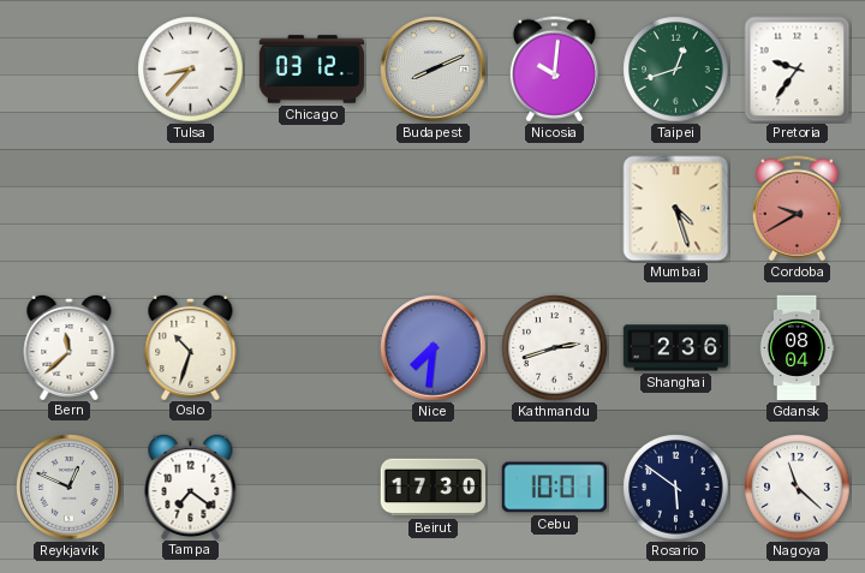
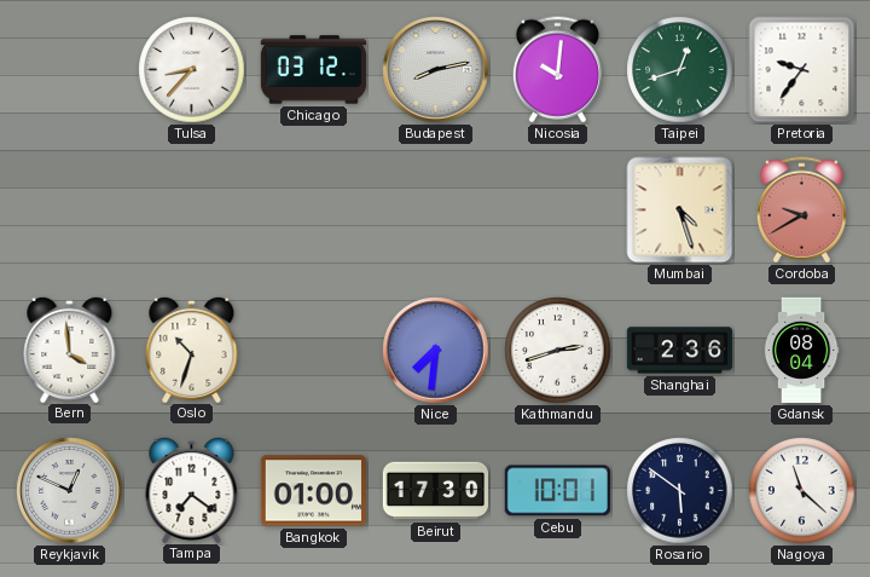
Budapest: 8:11 -> 8:13
Bern: 11:38 -> 3:59
Bangkok: none -> 01:00
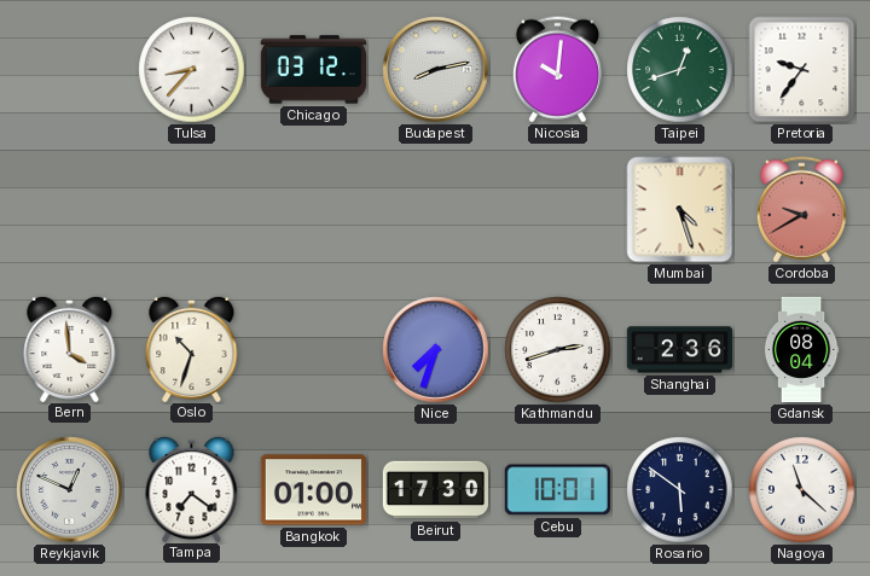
Nice: 7:31 -> 7:33
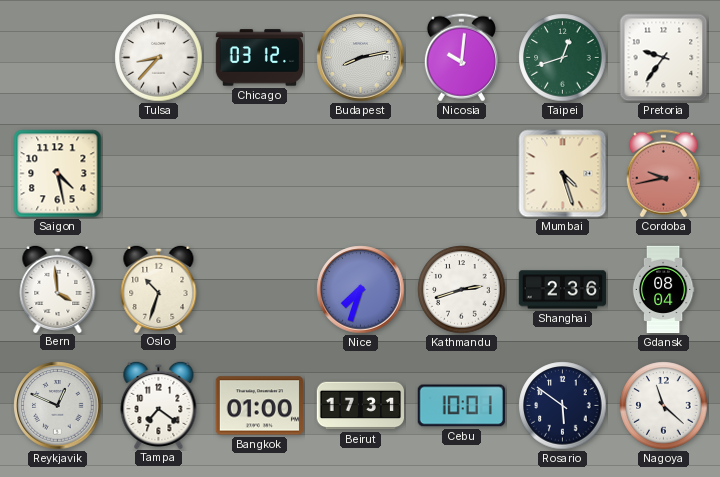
Saigon: none -> 4:28
Cordoba: 9:40 -> 9:43
Beirut: 17:30 -> 17:31
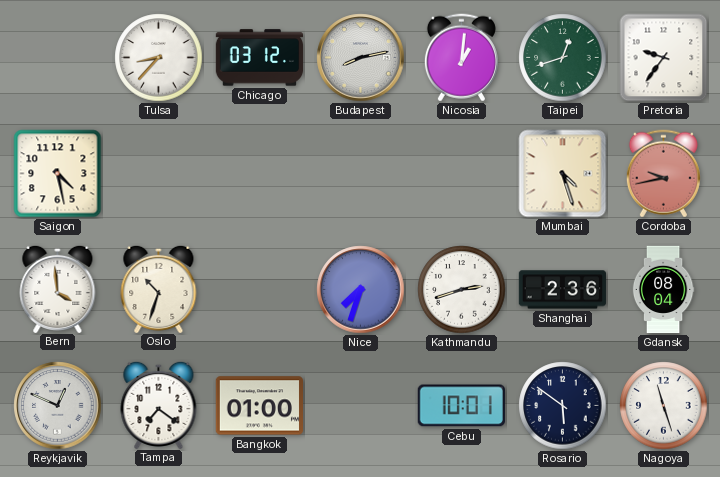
Nicosia: 10:01 -> 1:01
Beirut: 17:31 -> none
Nagoya: 11:22 -> 11:27
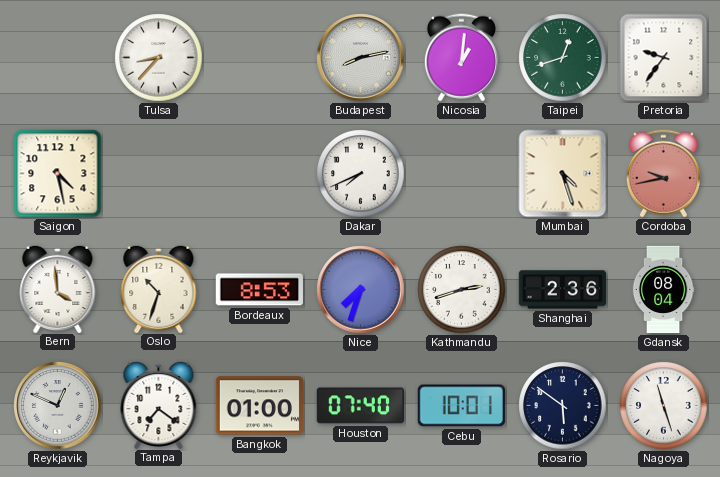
Chicago: 03:12 -> none
Dakar: none -> 7:41
Bordeaux: none -> 8:53
Houston: none -> 07:40
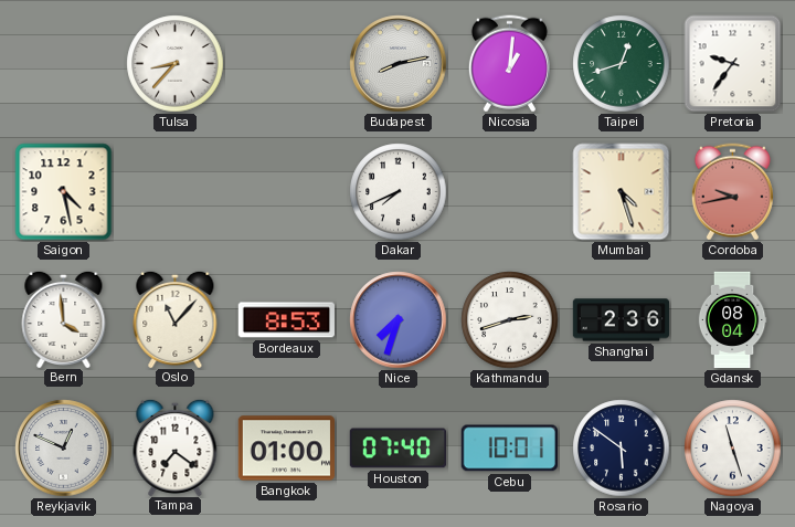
Oslo: 10:33 -> 11:07
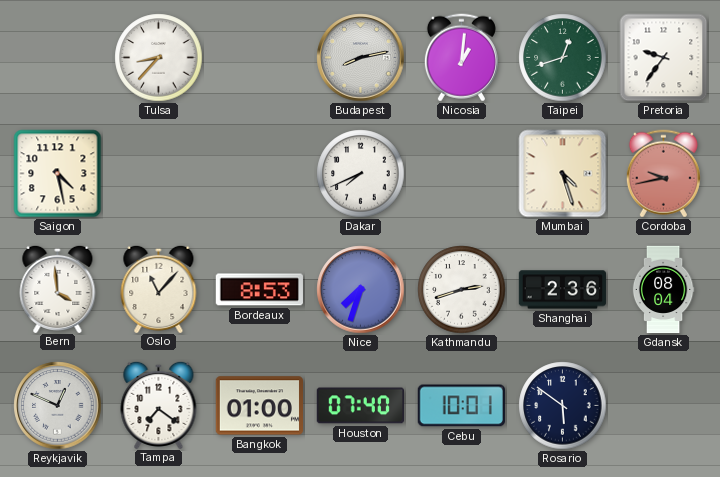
Nagoya: 11:27 -> none
